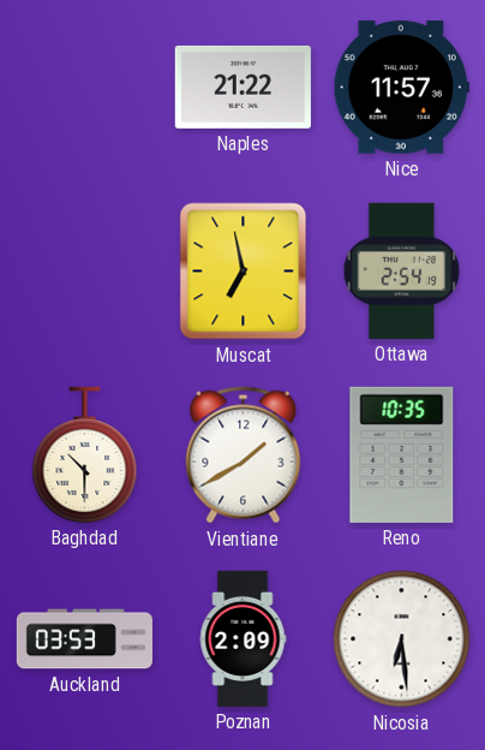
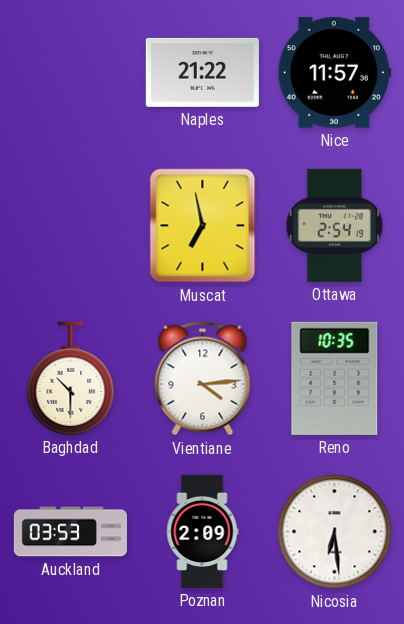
Vientiane: 1:40 -> 4:14
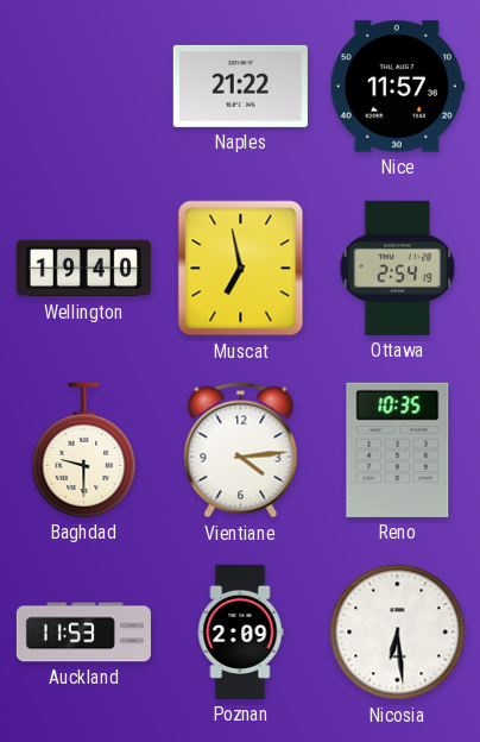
Wellington: none -> 19:40
Baghdad: 10:30 -> 9:30
Auckland: 03:53 -> 11:53
